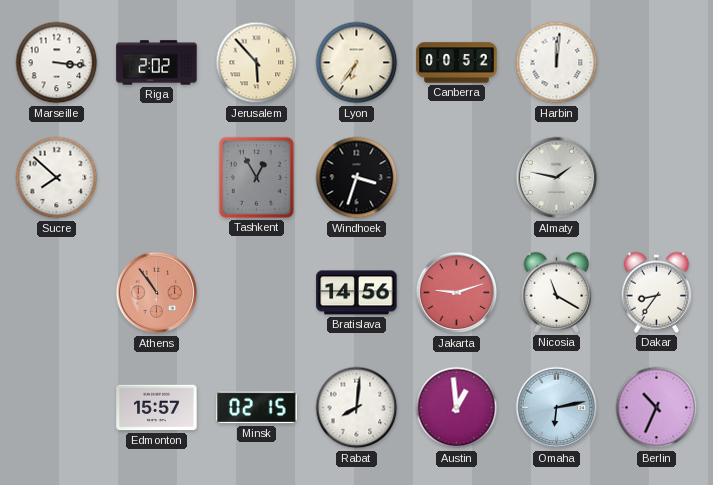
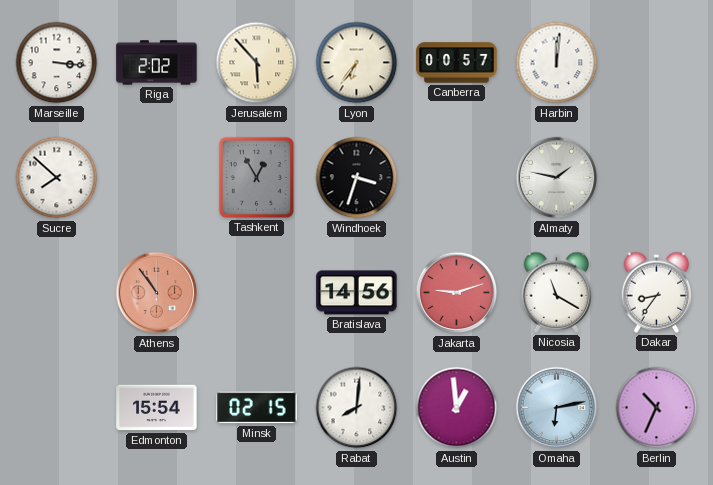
Canberra: 00:52 -> 00:57
Edmonton: 15:57 -> 15:54
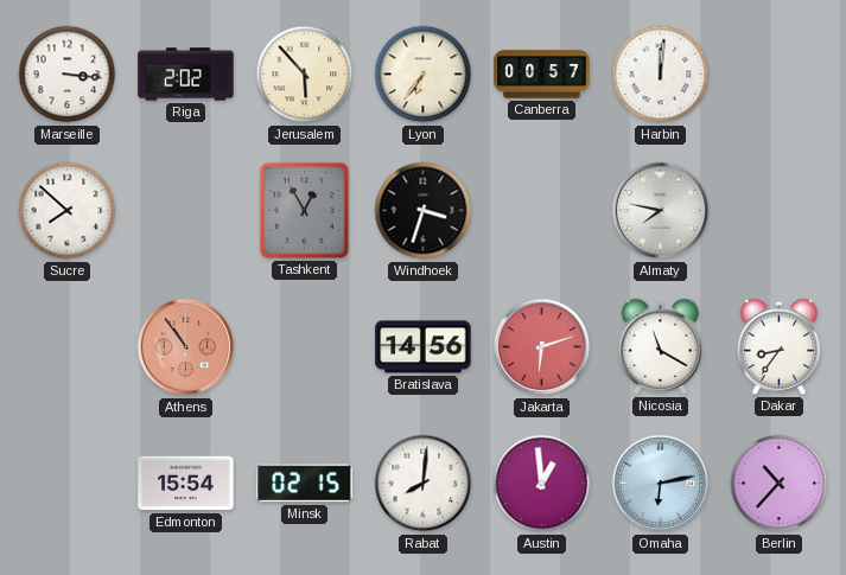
Almaty: 1:47 -> 7:47
Jakarta: 9:12 -> 6:12
Berlin: 10:34 -> 10:37
